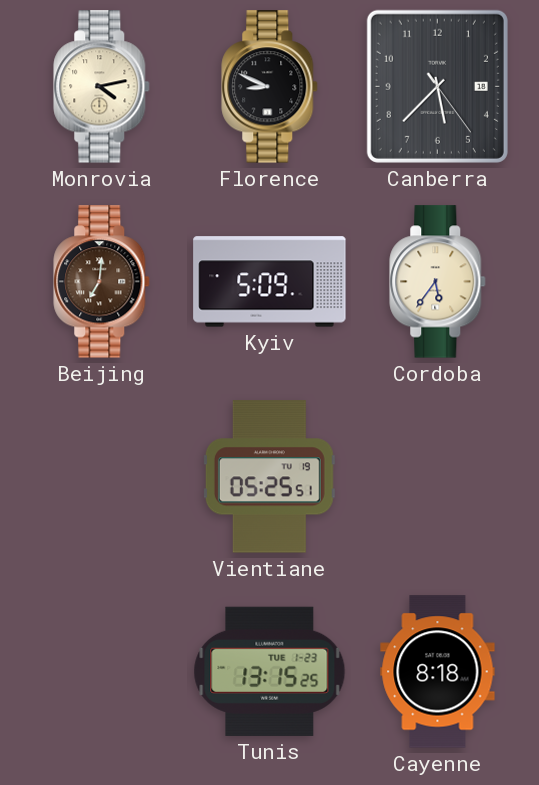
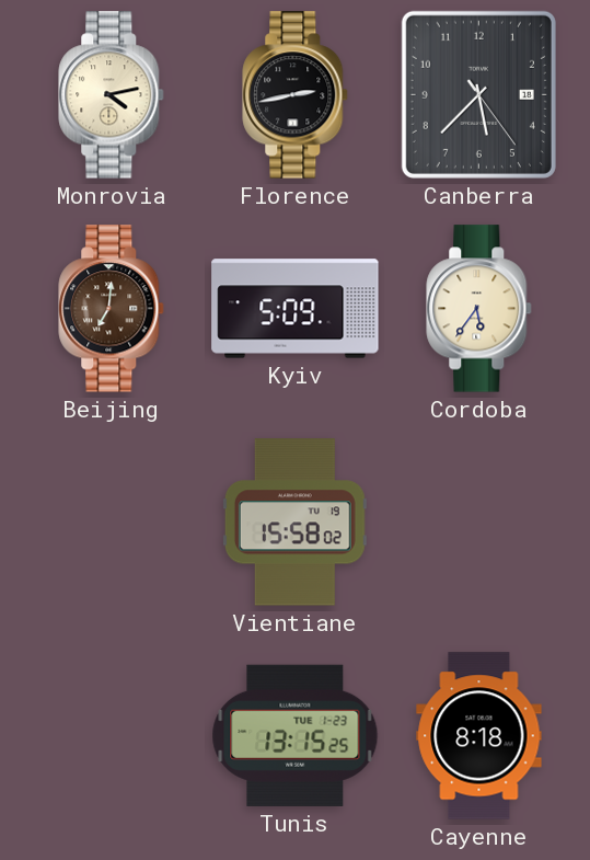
Florence: 8:49 -> 2:43
Vientiane: 05:25 -> 15:58
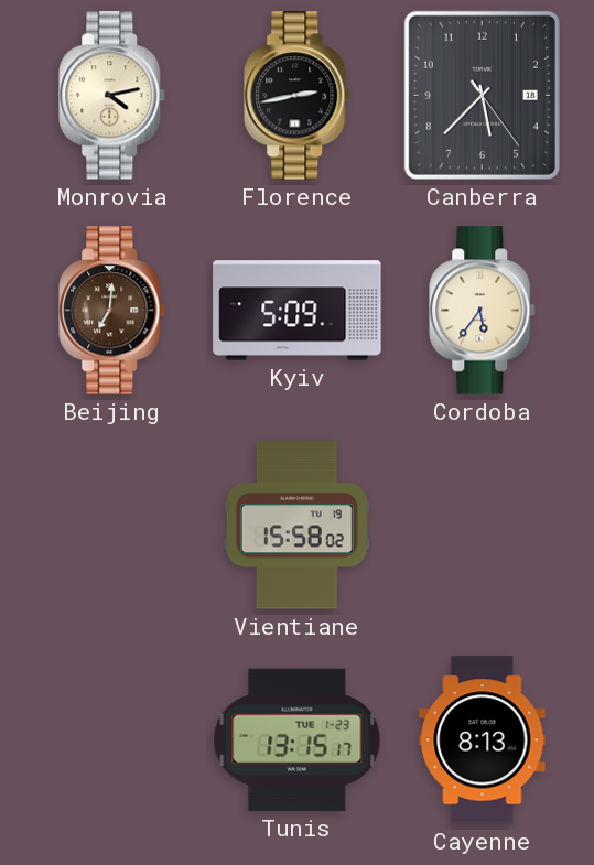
Tunis: 13:15:25 -> 13:15:17
Cayenne: 8:18 -> 8:13
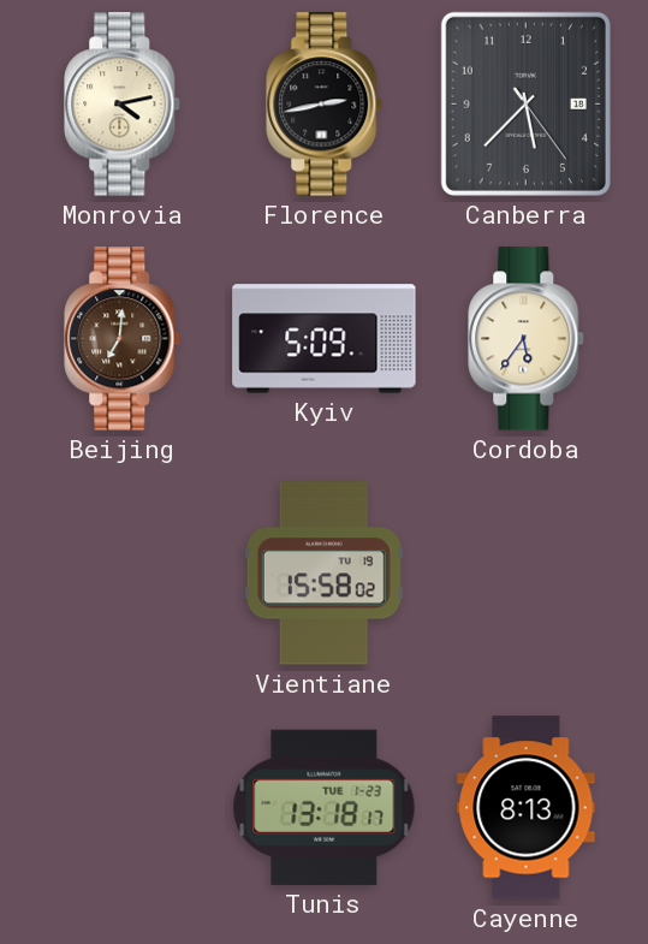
Tunis: 13:15 -> 13:18
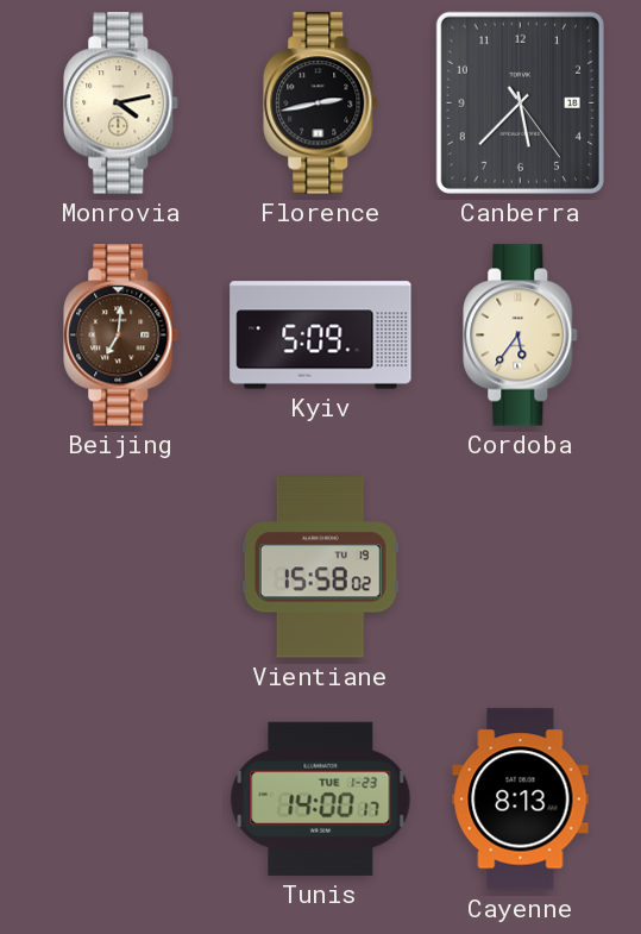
Tunis: 13:18 -> 14:00
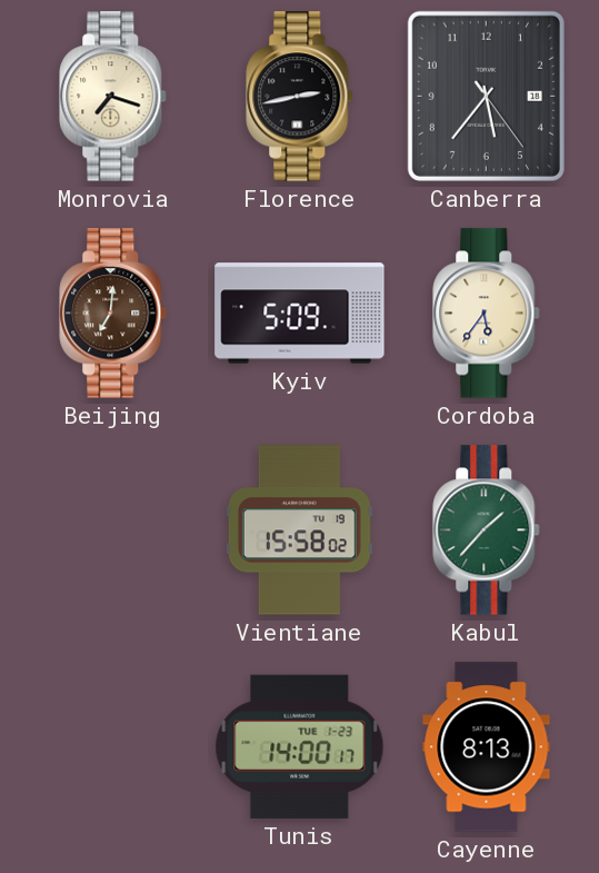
Monrovia: 4:13 -> 7:18
Canberra: 5:37 -> 5:36
Kabul: none -> 1:37
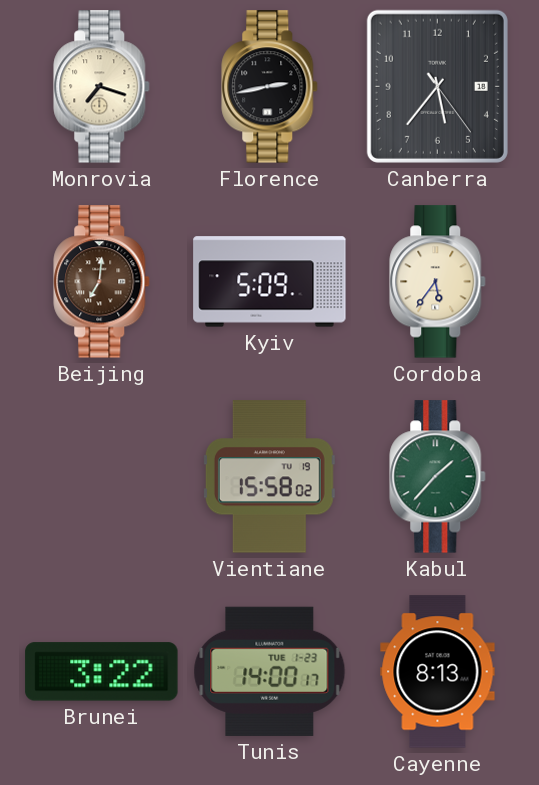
Brunei: none -> 3:22
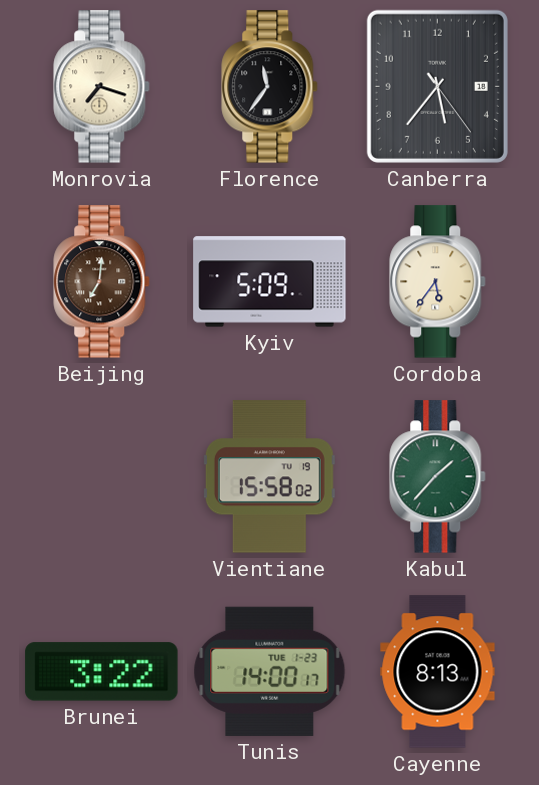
Florence: 2:43 -> 11:36
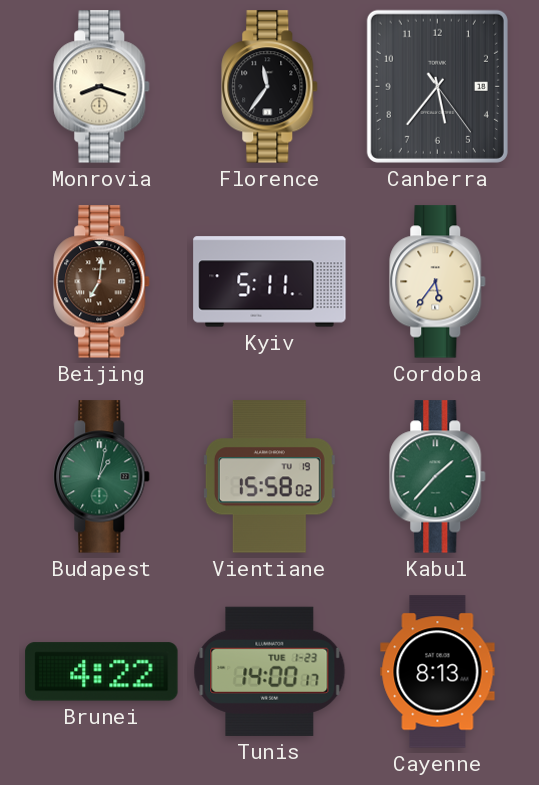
Monrovia: 7:18 -> 8:18
Kyiv: 5:09 -> 5:11
Budapest: none -> 1:02
Brunei: 3:22 -> 4:22
